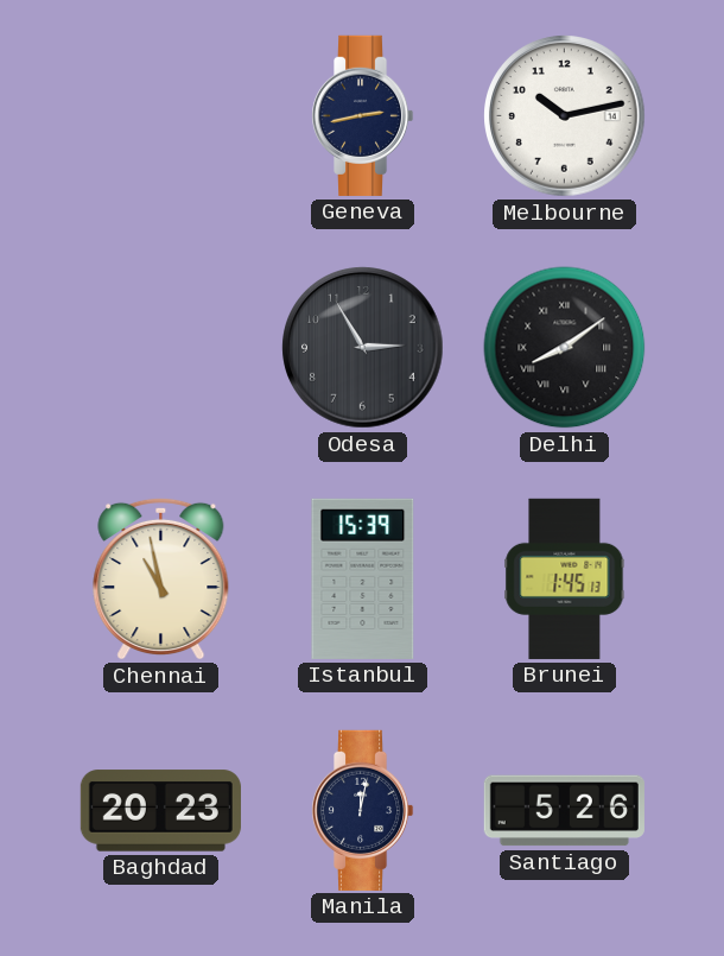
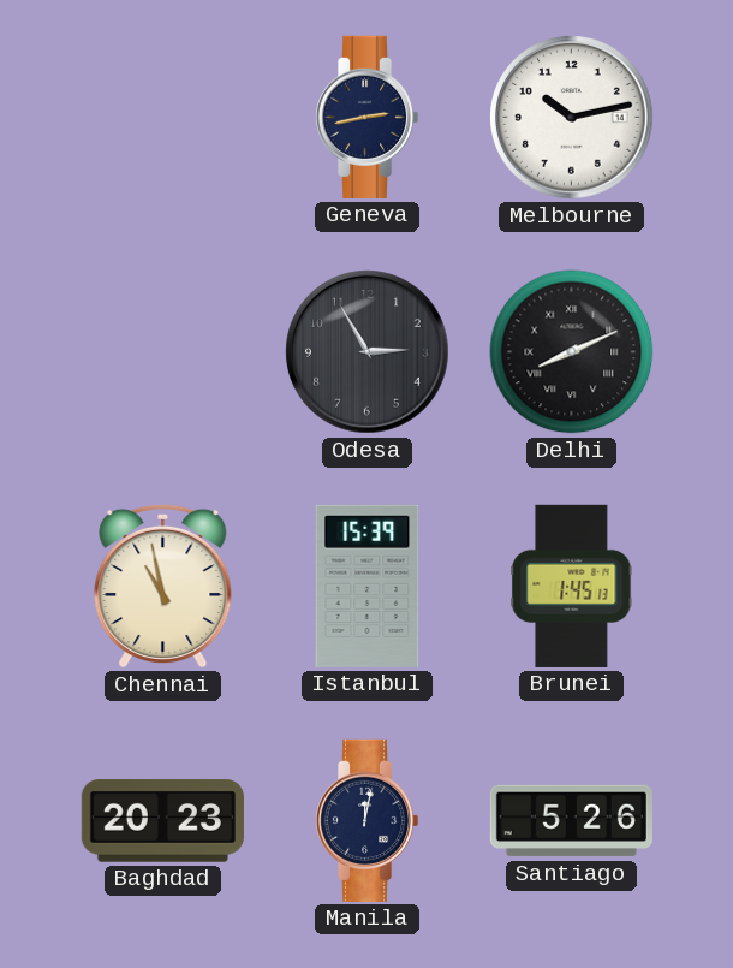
Delhi: 8:09 -> 8:11
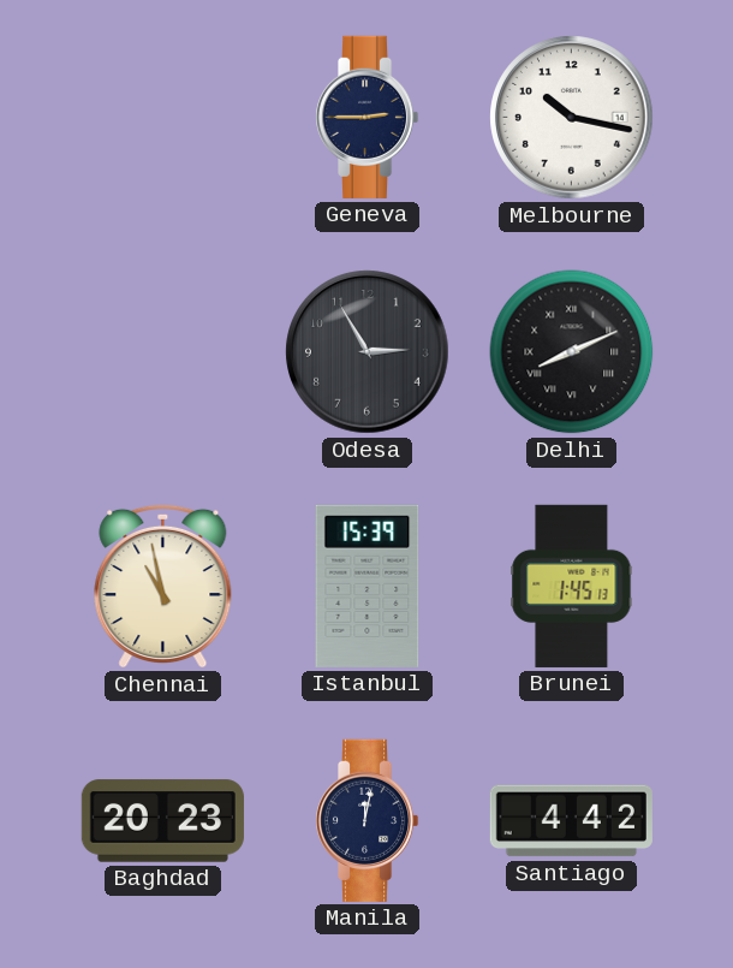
Geneva: 2:43 -> 2:45
Melbourne: 10:13 -> 10:17
Santiago: 5:26 -> 4:42
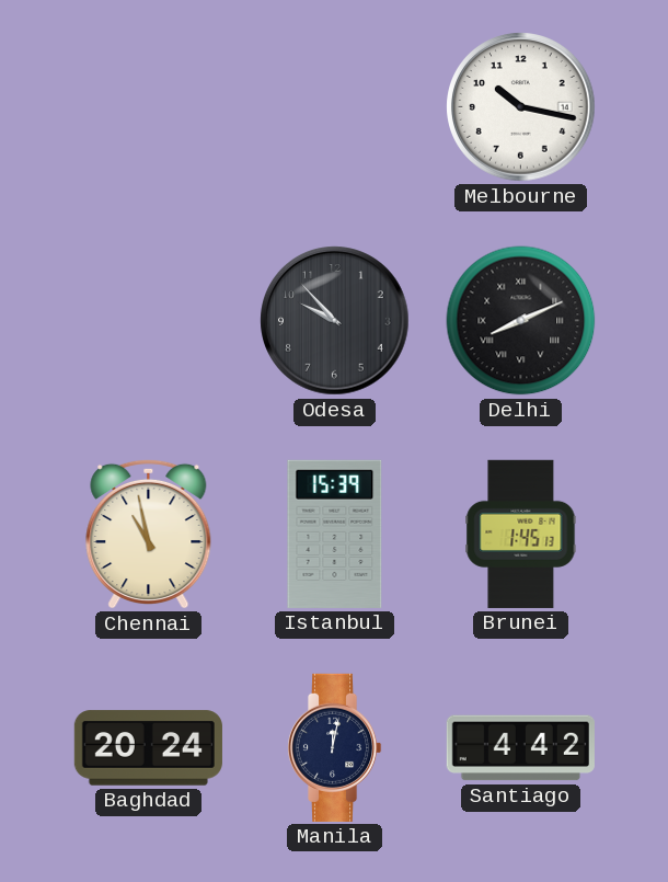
Geneva: 2:45 -> none
Odesa: 2:55 -> 9:53
Baghdad: 20:23 -> 20:24
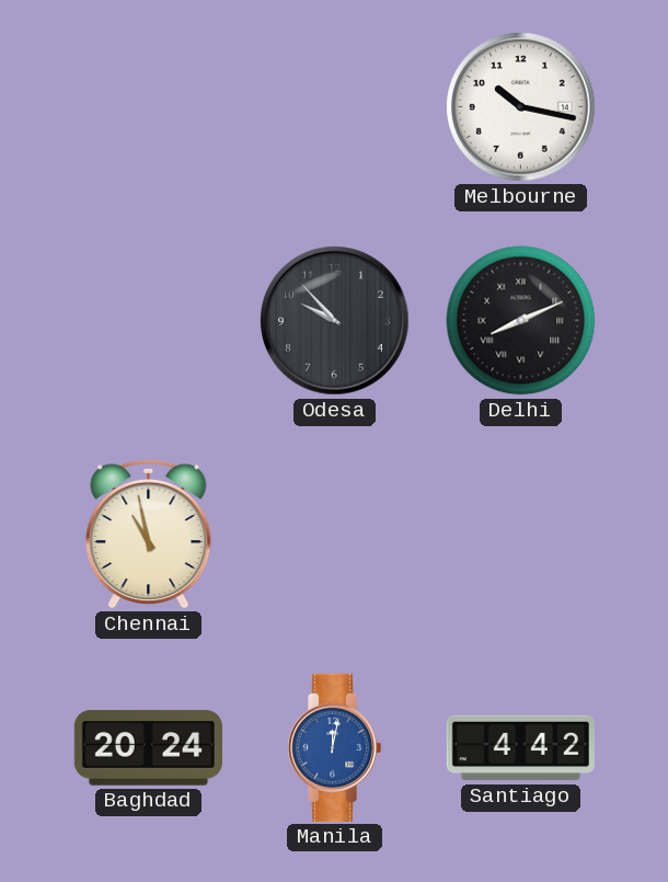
Istanbul: 15:39 -> none
Brunei: 1:45 -> none
Manila dial: navy -> blue
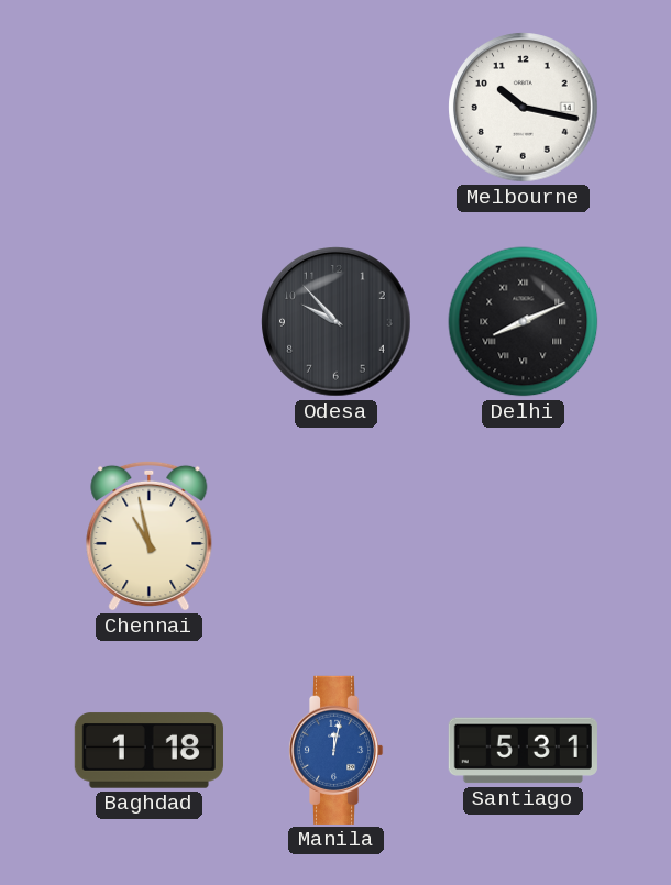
Baghdad: 20:24 -> 1:18
Santiago: 4:42 -> 5:31
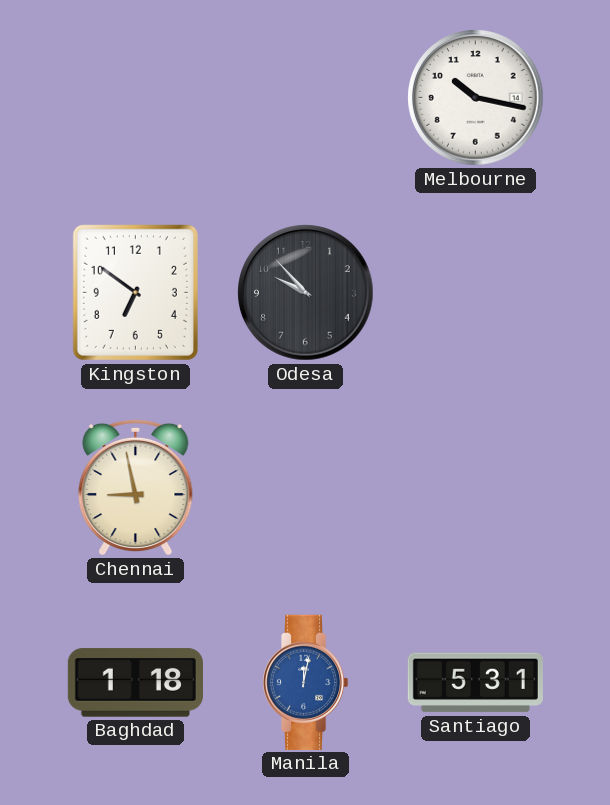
Kingston: none -> 6:51
Delhi: 8:11 -> none
Chennai: 10:58 -> 8:58
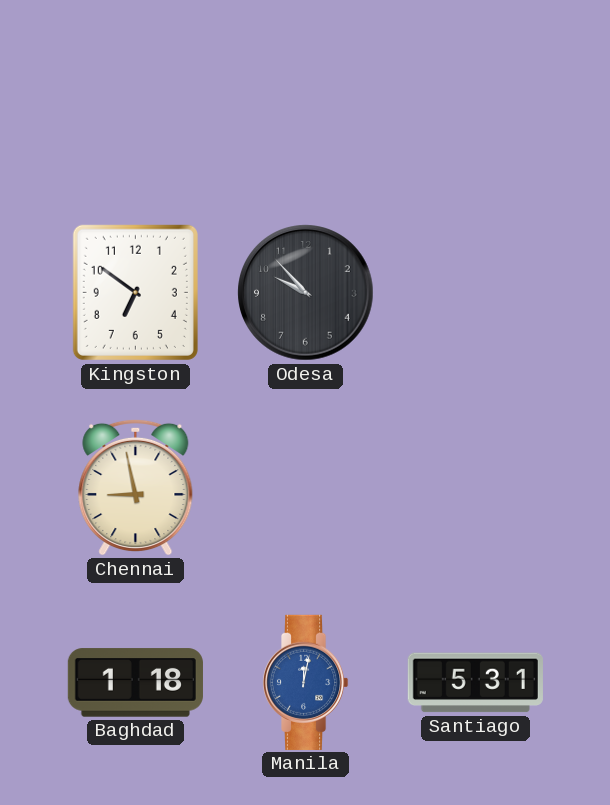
Melbourne: 10:17 -> none
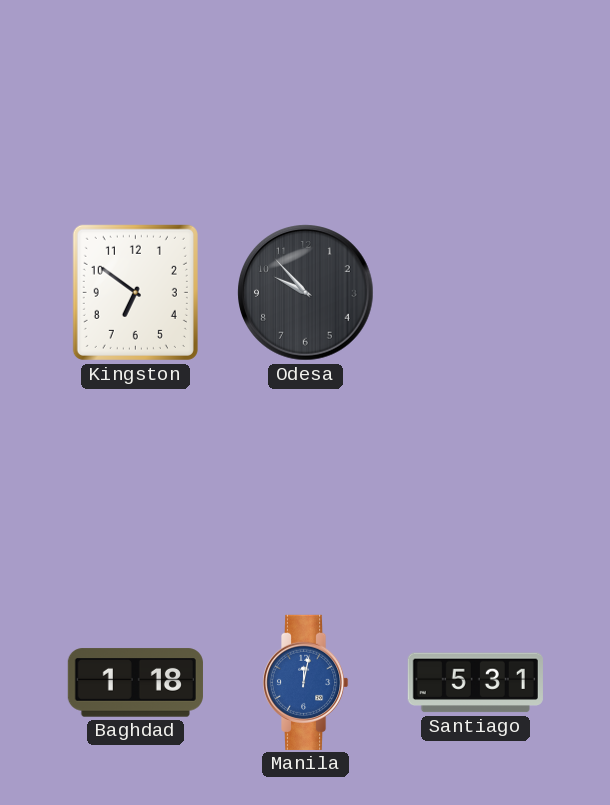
Chennai: 8:58 -> none
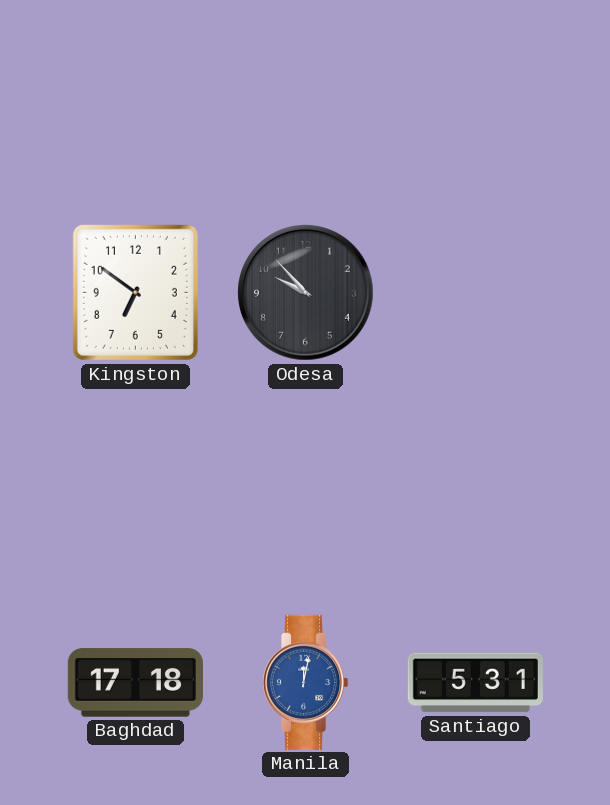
Baghdad: 1:18 -> 17:18
